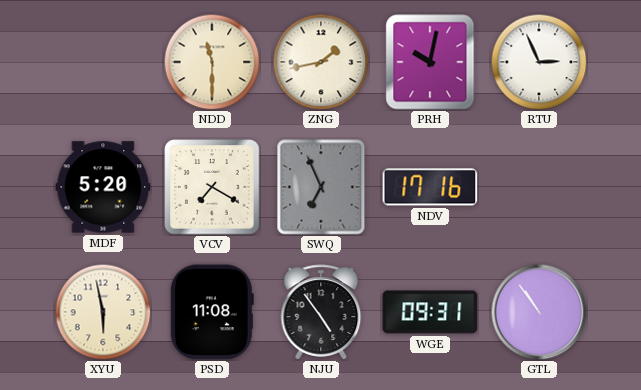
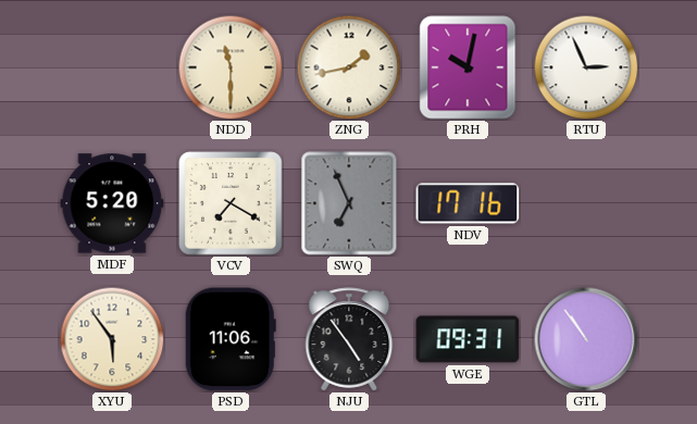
XYU: 5:58 -> 5:54
PSD: 11:08 -> 11:06
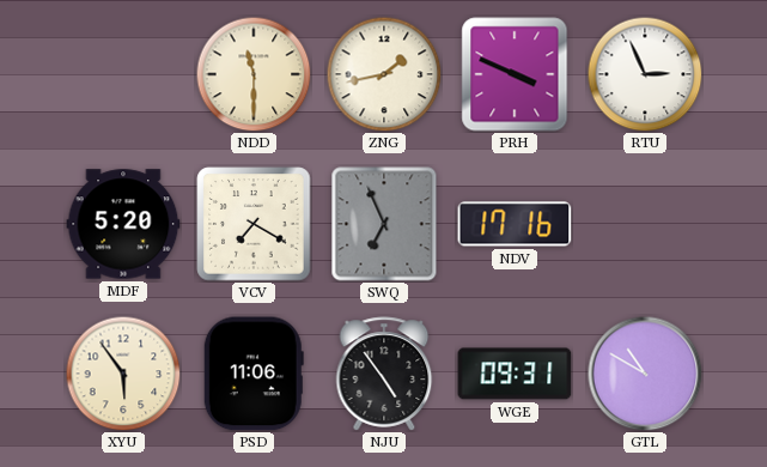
PRH: 10:02 -> 3:49
GTL: 10:54 -> 10:50
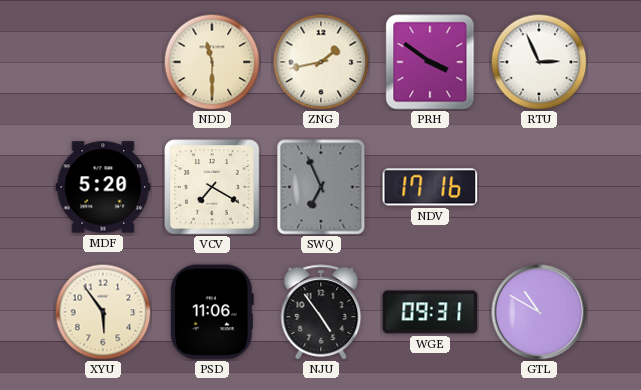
PRH: 3:49 -> 3:51
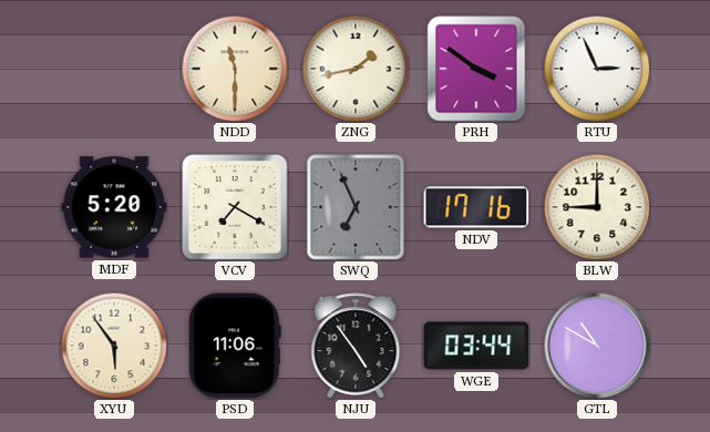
BLW: none -> 9:00
WGE: 09:31 -> 03:44
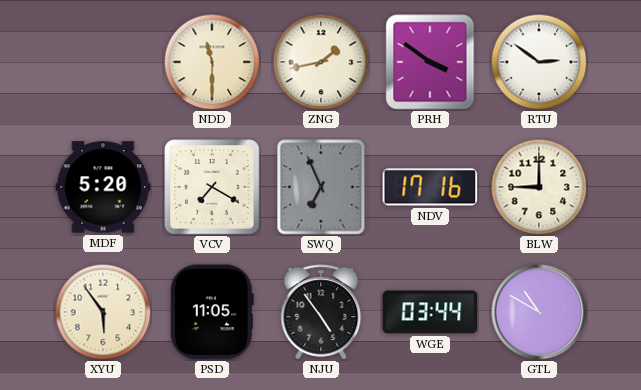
RTU: 2:56 -> 2:51
PSD: 11:06 -> 11:05
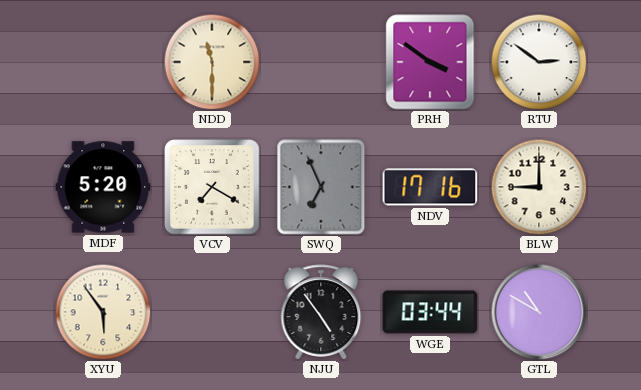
ZNG: 1:43 -> none
PSD: 11:05 -> none
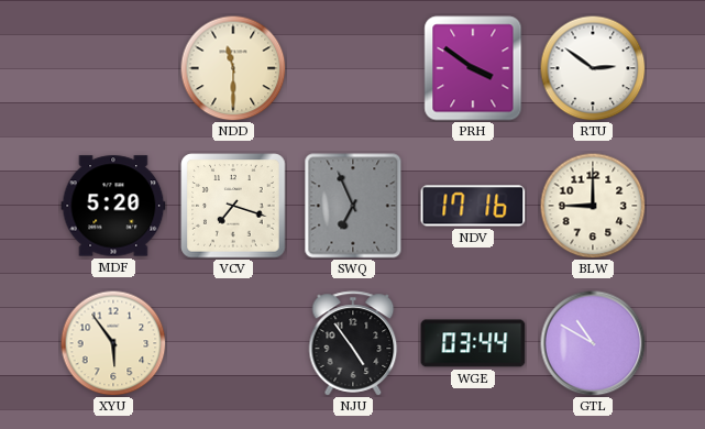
VCV: 7:20 -> 7:18
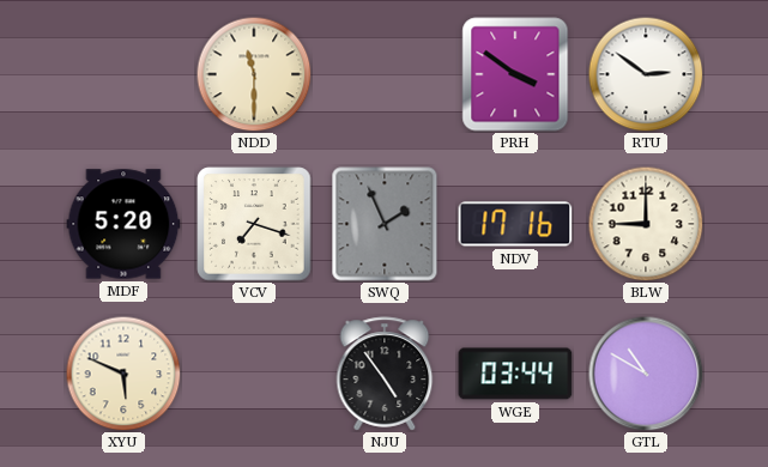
SWQ: 6:56 -> 1:56
XYU: 5:54 -> 5:49
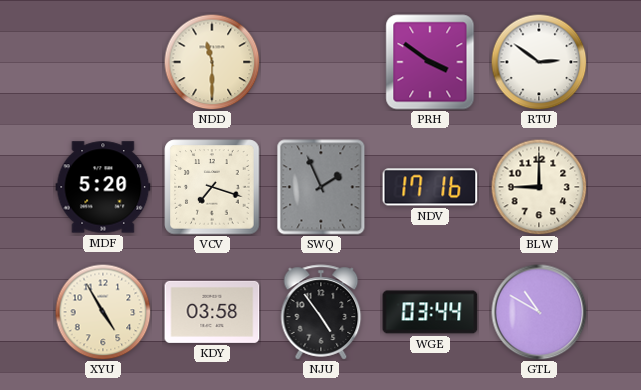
XYU: 5:49 -> 4:55
KDY: none -> 03:58
